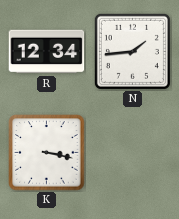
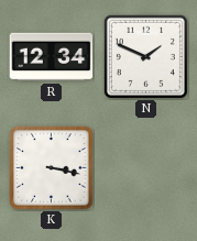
N: 1:44 -> 1:49
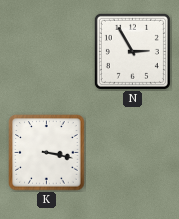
R: 12:34 -> none
N: 1:49 -> 2:55
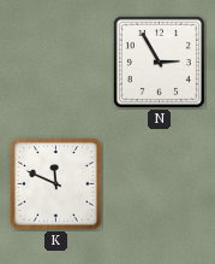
K: 3:17 -> 11:49
